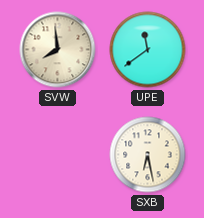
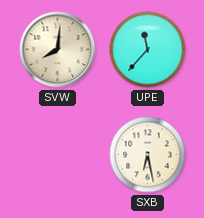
SVW: 7:59 -> 8:01
UPE: 11:39 -> 11:37
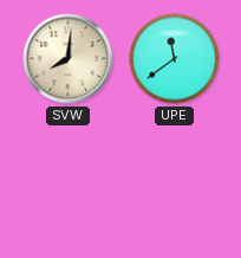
UPE: 11:37 -> 11:39
SXB: 6:28 -> none
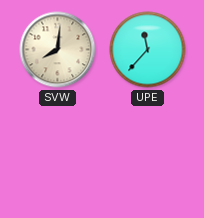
UPE: 11:39 -> 11:37
